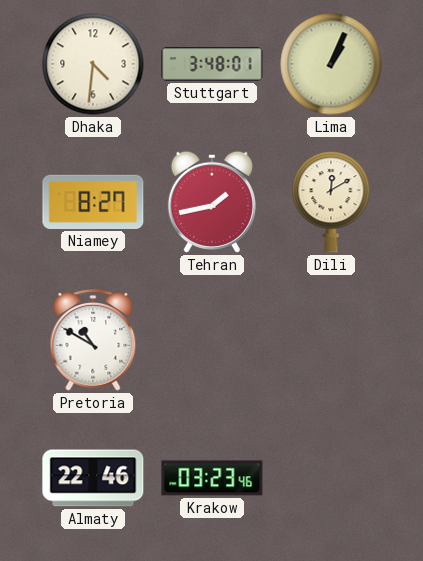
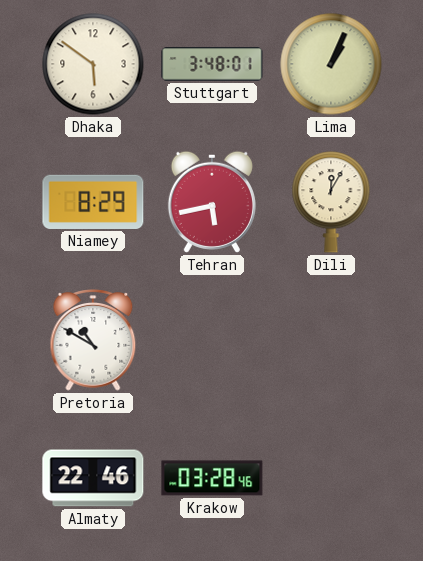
Dhaka: 4:31 -> 5:51
Niamey: 8:27 -> 8:29
Tehran: 1:43 -> 5:43
Dili: 12:10 -> 12:05
Krakow: 03:23 -> 03:28
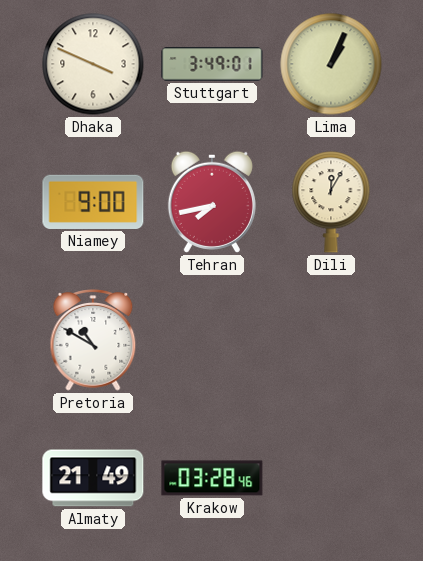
Dhaka: 5:51 -> 3:49
Stuttgart: 3:48 -> 3:49
Niamey: 8:29 -> 9:00
Tehran: 5:43 -> 7:43
Almaty: 22:46 -> 21:49
